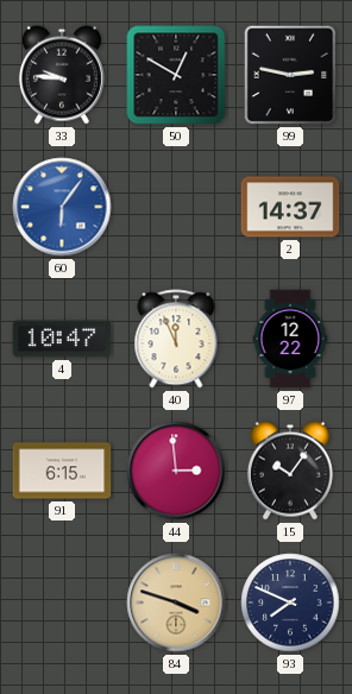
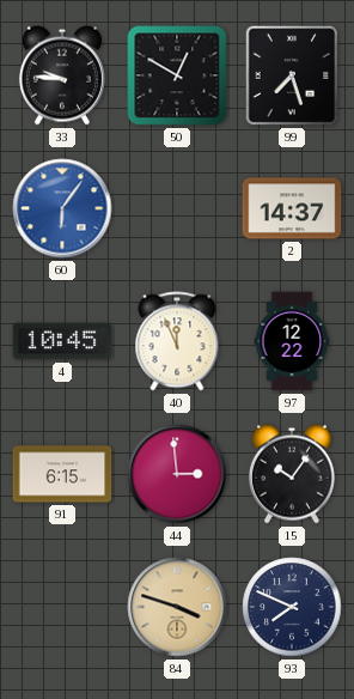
99: 2:47 -> 7:27
4: 10:47 -> 10:45
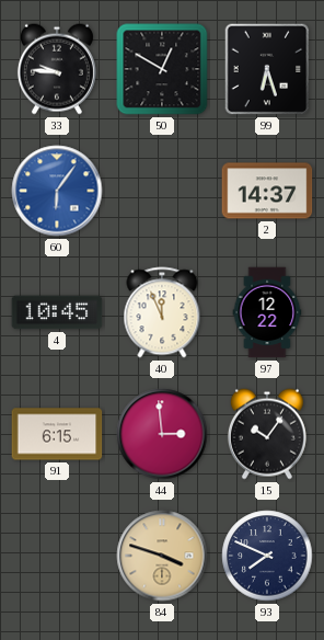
99: 7:27 -> 6:27
